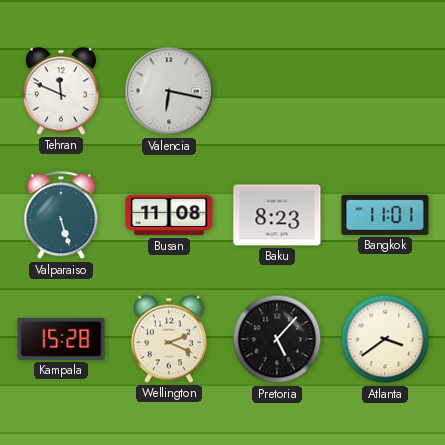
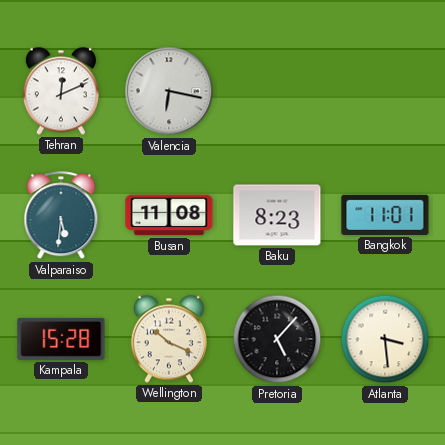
Tehran: 11:49 -> 12:11
Valparaiso: 5:27 -> 5:31
Wellington: 2:19 -> 10:19
Atlanta: 3:39 -> 3:29
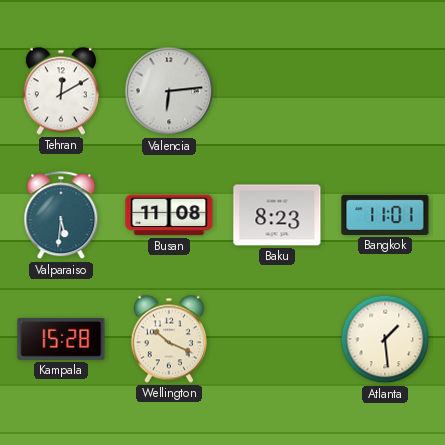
Tehran: 12:11 -> 12:10
Valencia: 6:17 -> 6:14
Pretoria: 5:07 -> none
Atlanta: 3:29 -> 1:29
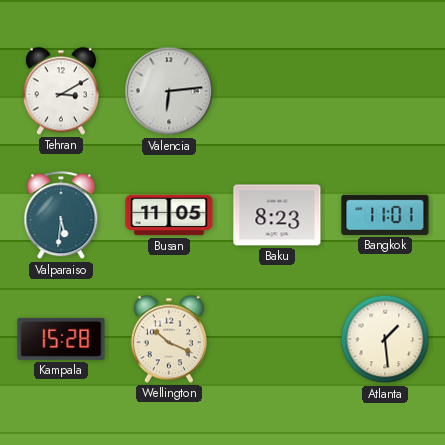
Tehran: 12:10 -> 3:10
Busan: 11:08 -> 11:05
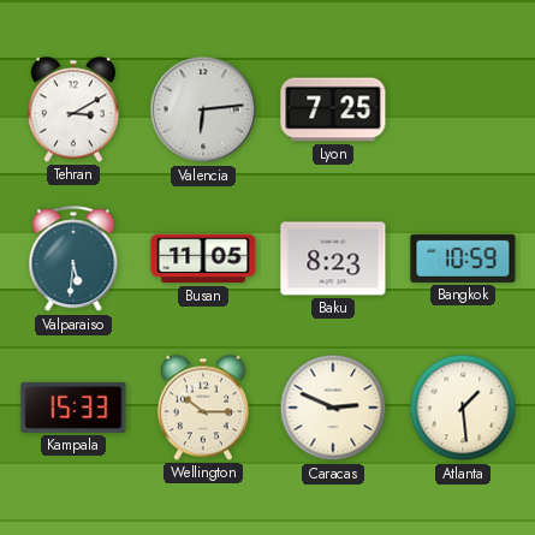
Lyon: none -> 7:25
Bangkok: 11:01 -> 10:59
Kampala: 15:28 -> 15:33
Wellington: 10:19 -> 10:15
Caracas: none -> 2:49
